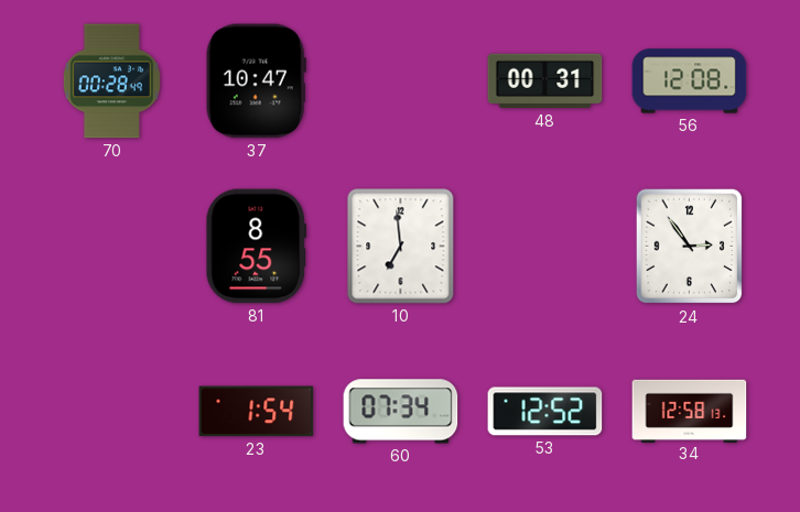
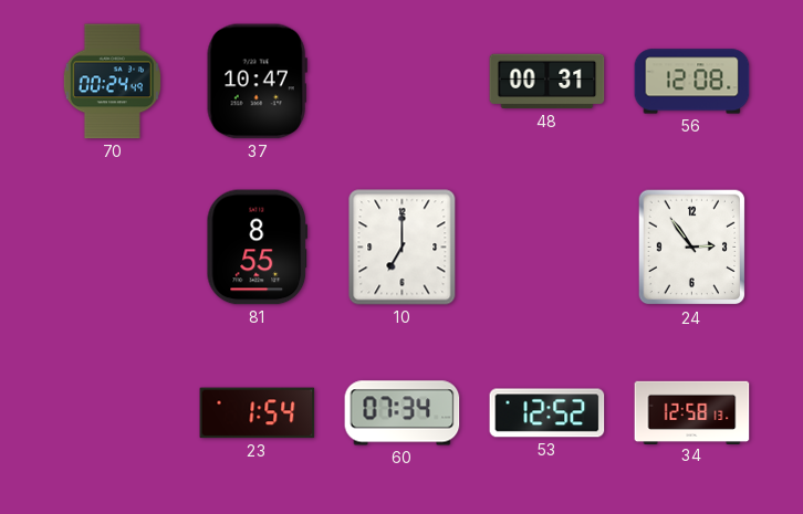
70: 00:28 -> 00:24
10: 6:59 -> 7:00
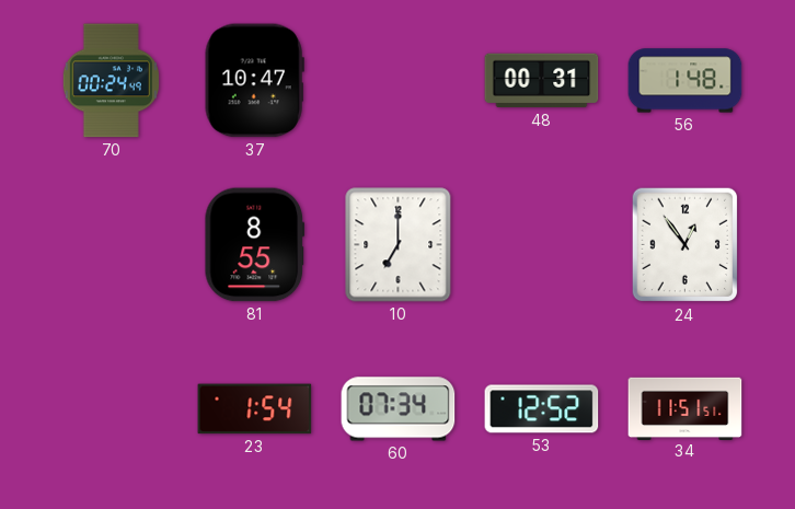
56: 12:08 -> 1:48
24: 2:54 -> 12:54
34: 12:58 -> 11:51
